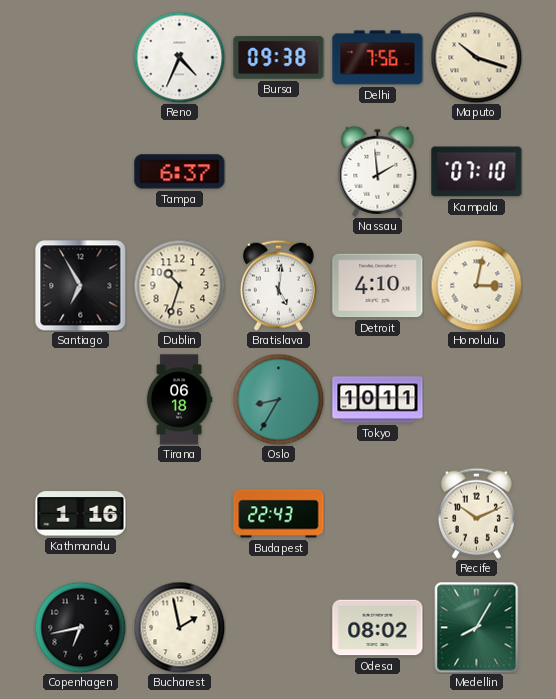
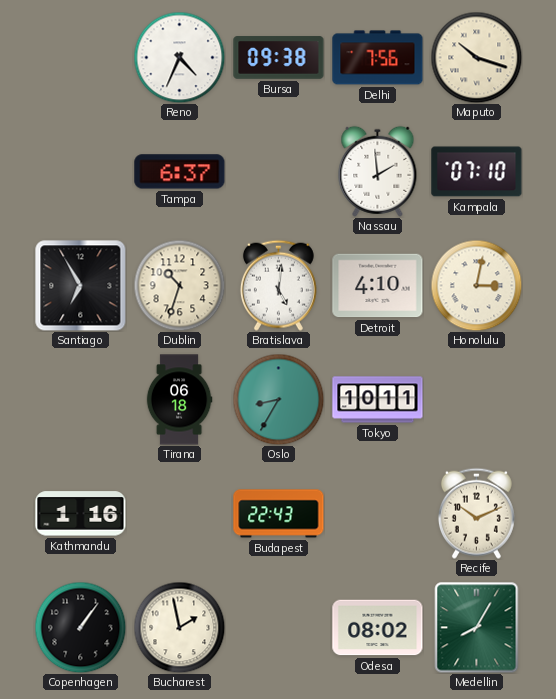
Copenhagen: 6:43 -> 1:06
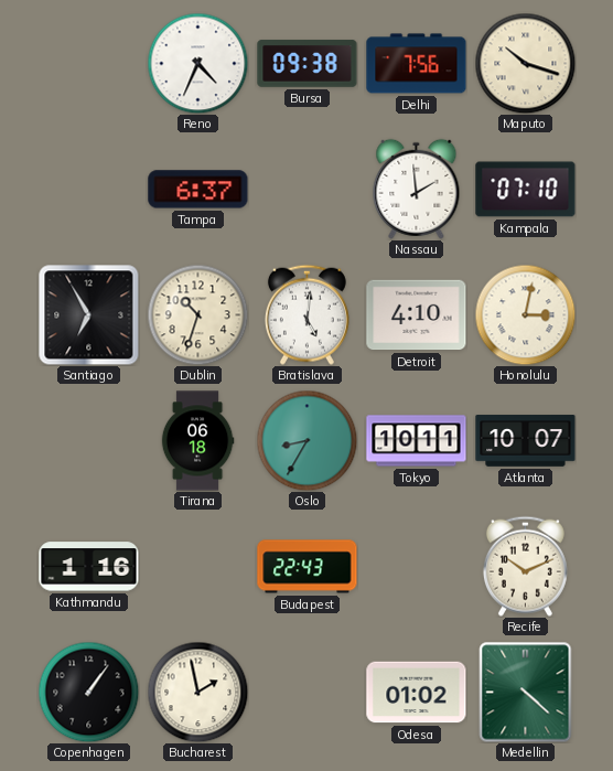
Atlanta: none -> 10:07
Odesa: 08:02 -> 01:02
Medellin: 8:05 -> 4:22
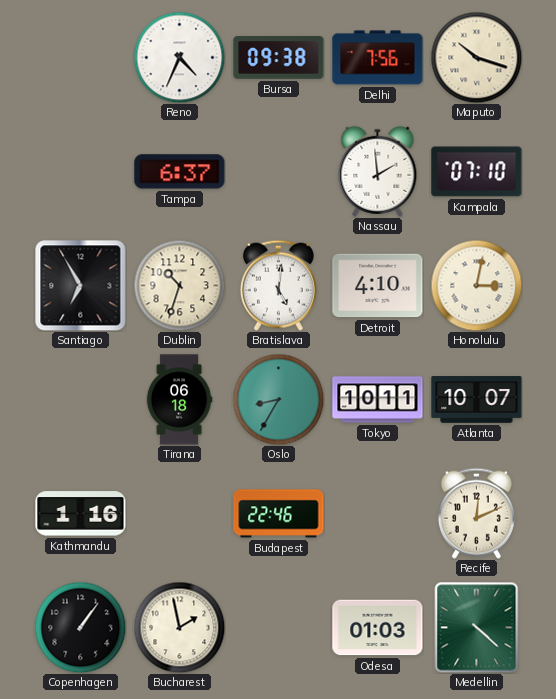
Budapest: 22:43 -> 22:46
Recife: 10:11 -> 12:11
Odesa: 01:02 -> 01:03
